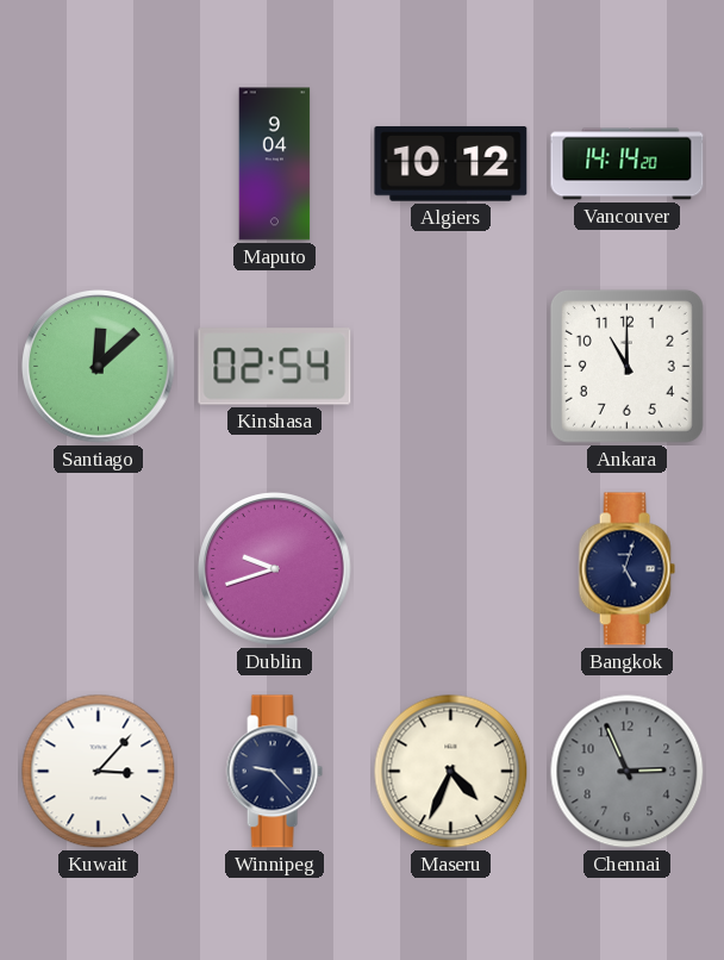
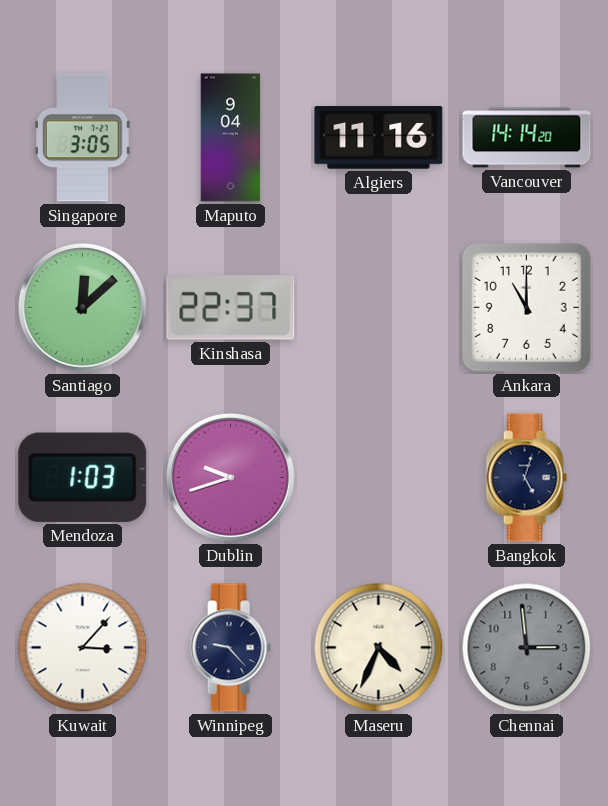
Singapore: none -> 3:05
Algiers: 10:12 -> 11:16
Kinshasa: 02:54 -> 22:37
Mendoza: none -> 1:03
Chennai: 2:56 -> 2:59
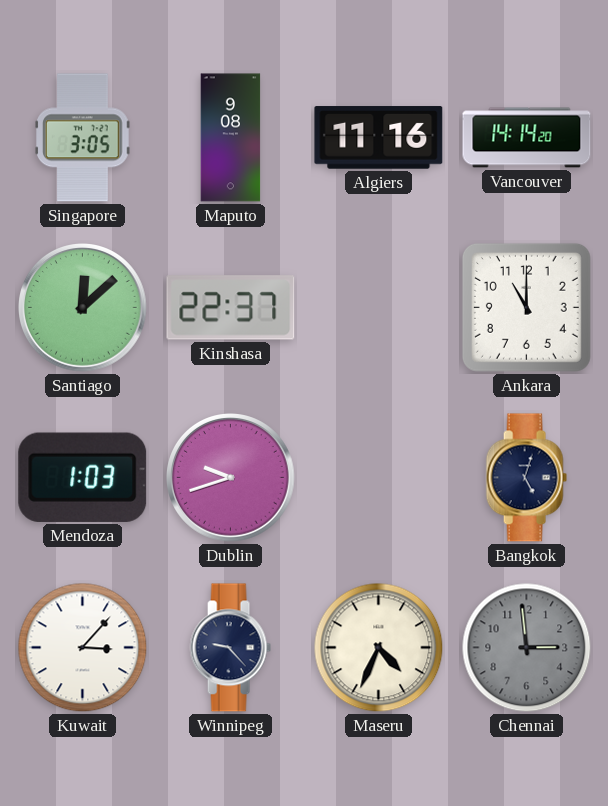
Maputo: 9:04 -> 9:08
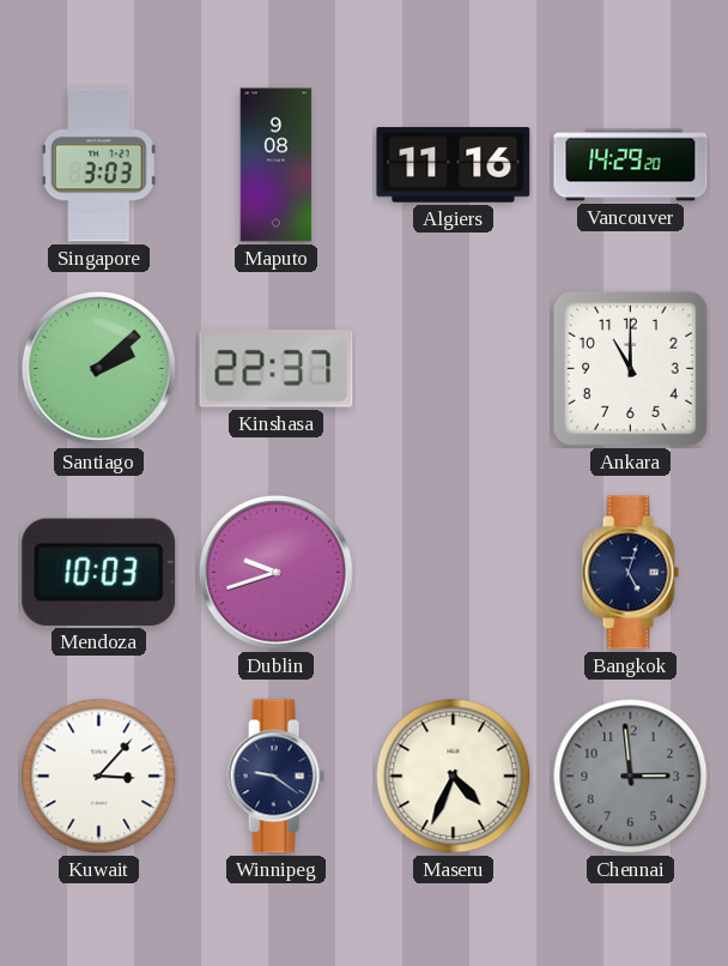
Singapore: 3:05 -> 3:03
Vancouver: 14:14 -> 14:29
Santiago: 12:08 -> 2:08
Mendoza: 1:03 -> 10:03
Winnipeg: 9:23 -> 9:21
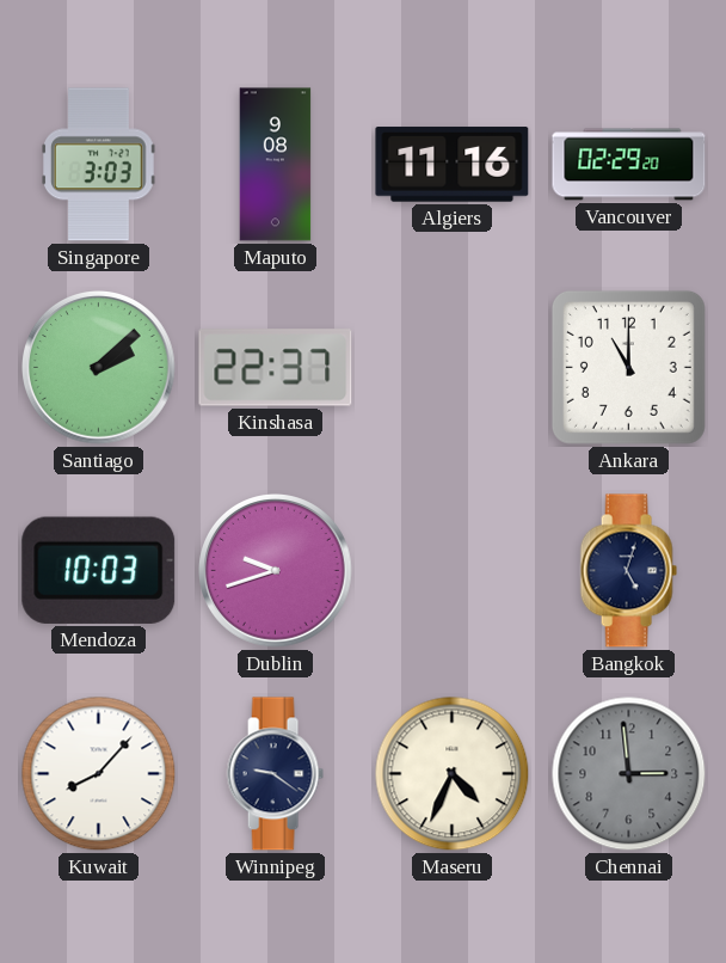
Vancouver: 14:29 -> 02:29
Kuwait: 3:07 -> 8:07
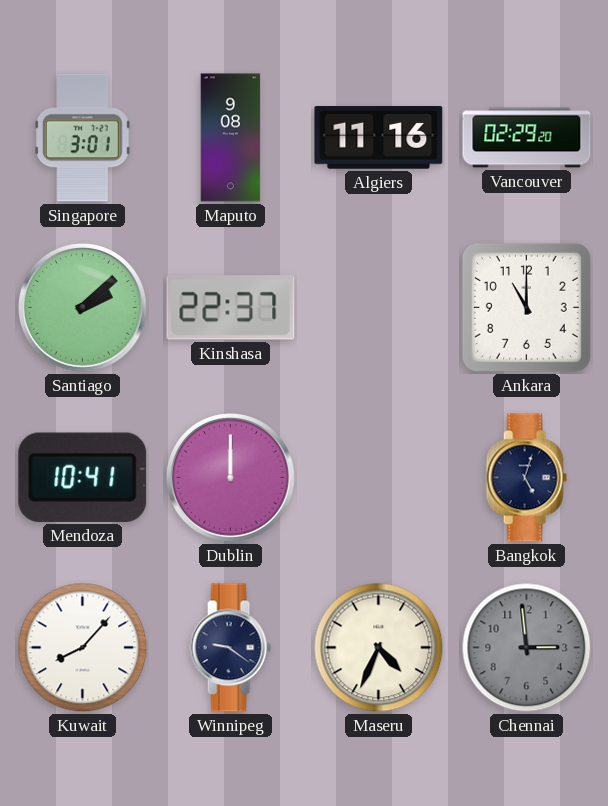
Singapore: 3:03 -> 3:01
Mendoza: 10:03 -> 10:41
Dublin: 9:42 -> 12:00
